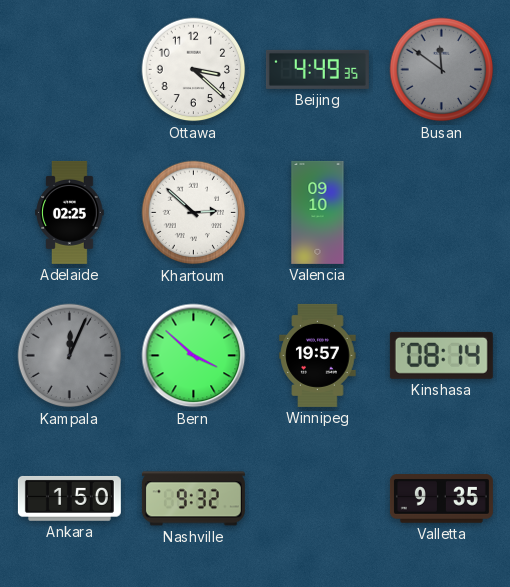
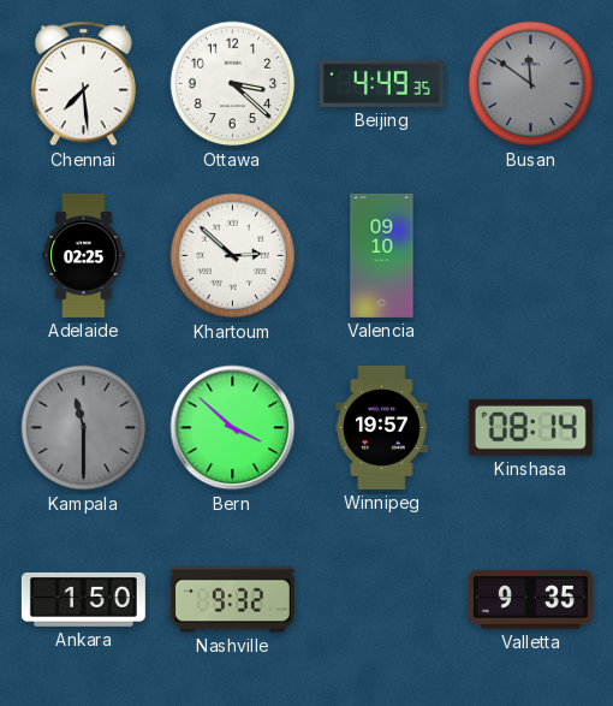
Chennai: none -> 7:29
Kampala: 12:04 -> 11:30
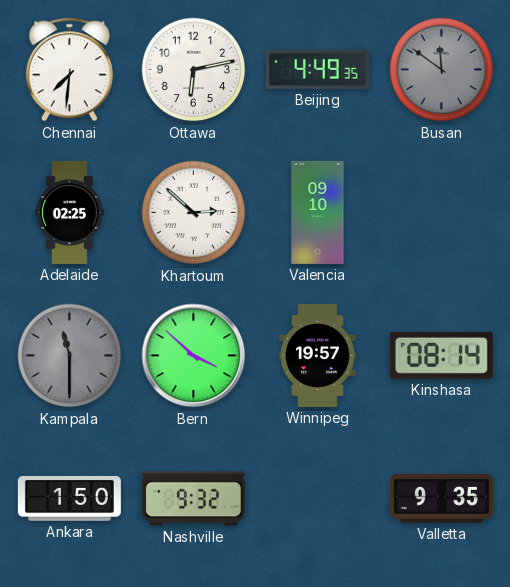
Chennai: 7:29 -> 7:31
Ottawa: 3:22 -> 6:13
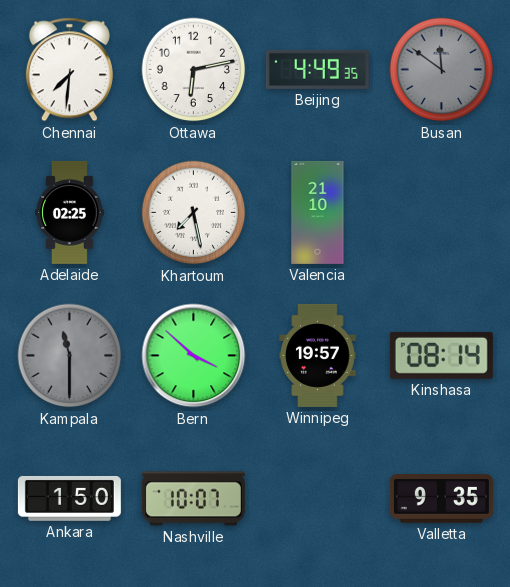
Khartoum: 2:52 -> 7:28
Valencia: 09:10 -> 21:10
Nashville: 9:32 -> 10:07
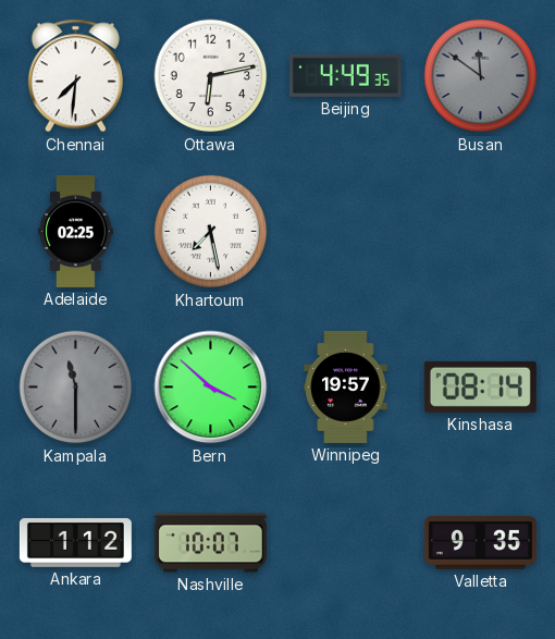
Valencia: 21:10 -> none
Ankara: 1:50 -> 1:12
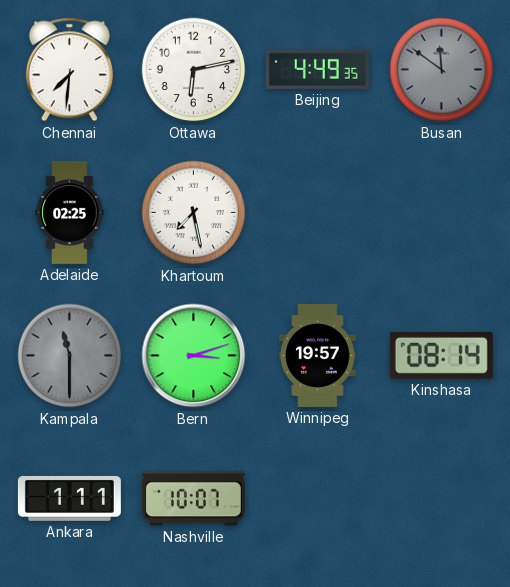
Bern: 3:52 -> 3:12
Ankara: 1:12 -> 1:11
Valletta: 9:35 -> none
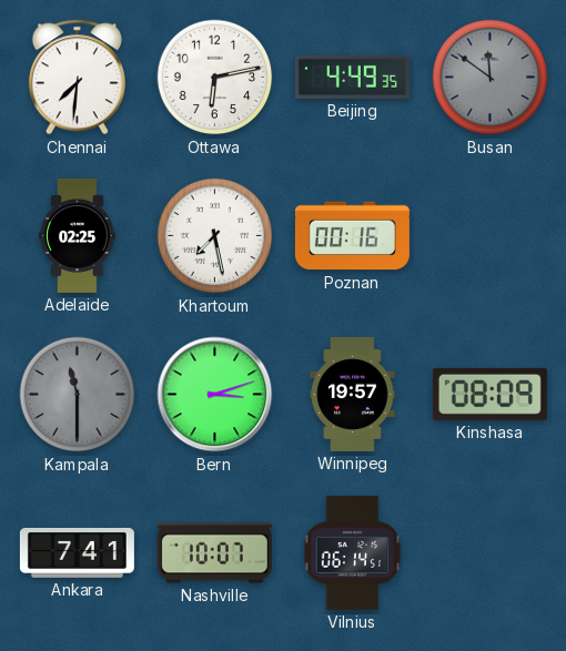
Poznan: none -> 00:16
Kinshasa: 08:14 -> 08:09
Ankara: 1:11 -> 7:41
Vilnius: none -> 06:14
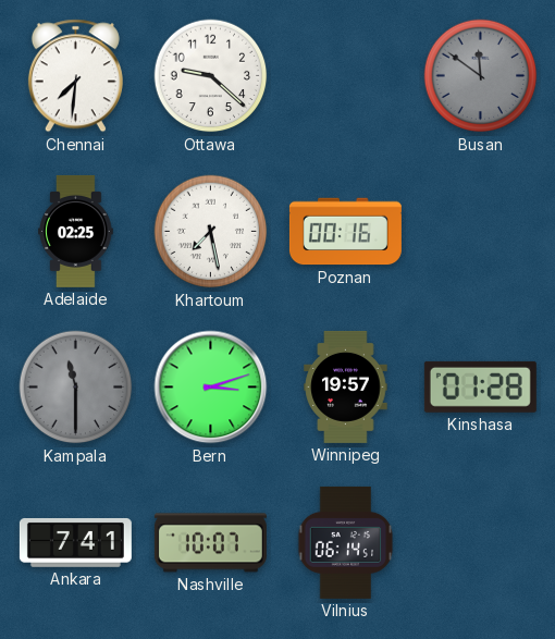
Ottawa: 6:13 -> 9:22
Beijing: 4:49 -> none
Kinshasa: 08:09 -> 01:28
